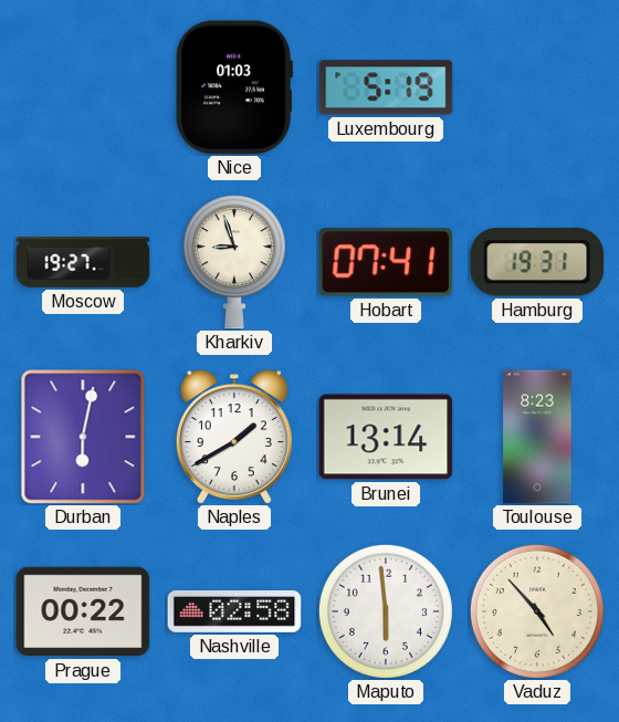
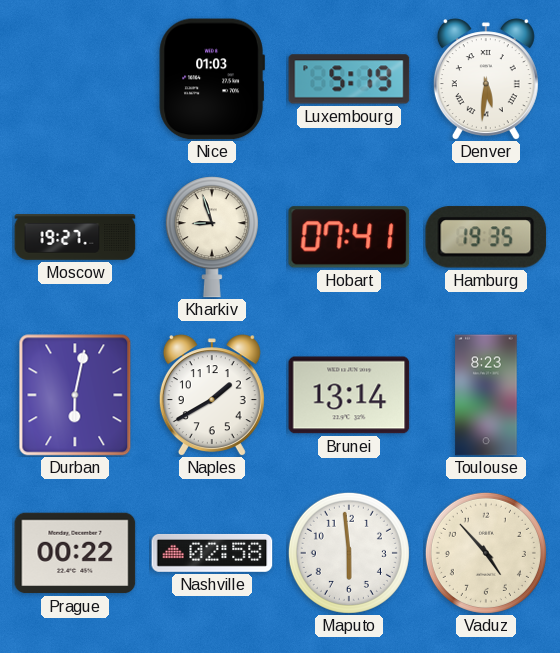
Denver: none -> 5:31
Hamburg: 19:31 -> 19:35
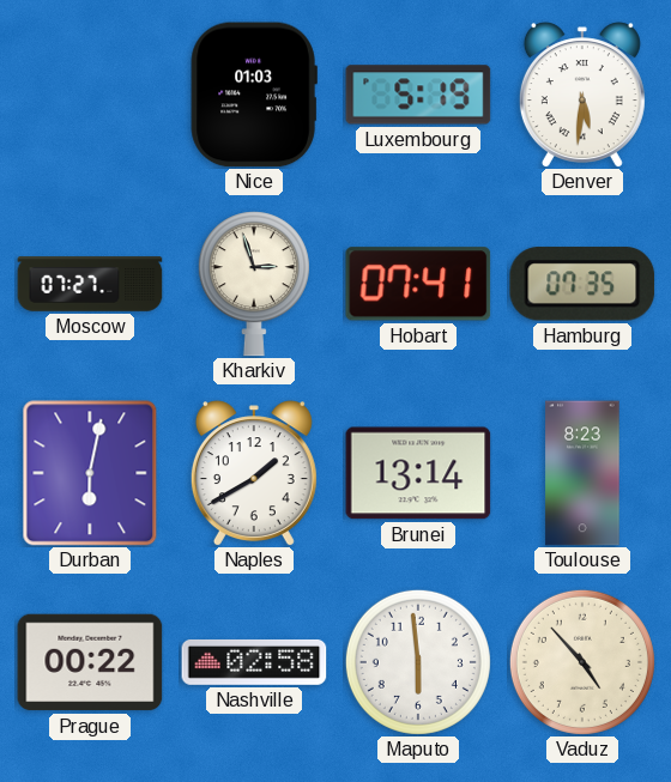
Moscow: 19:27 -> 07:27
Kharkiv: 8:57 -> 2:57
Hamburg: 19:35 -> 07:35
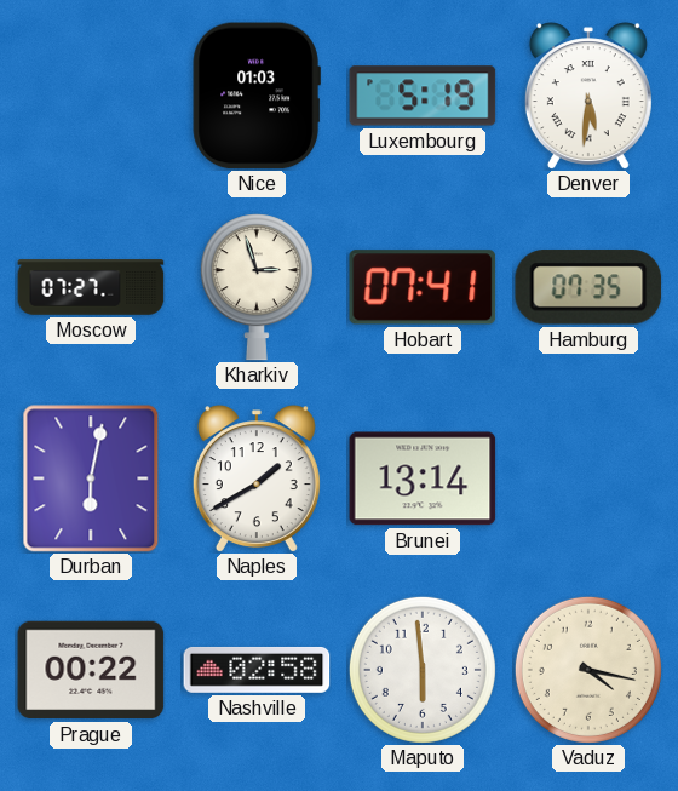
Toulouse: 8:23 -> none
Vaduz: 4:53 -> 4:17
